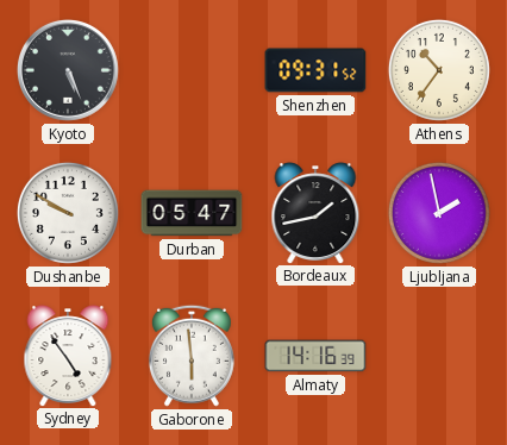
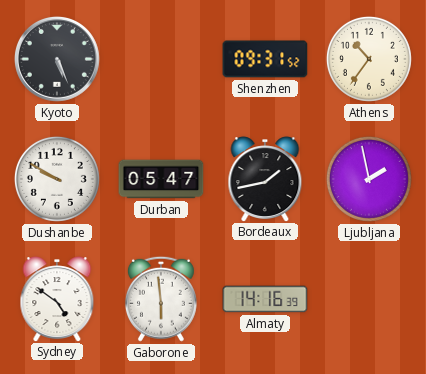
Sydney: 4:54 -> 4:51
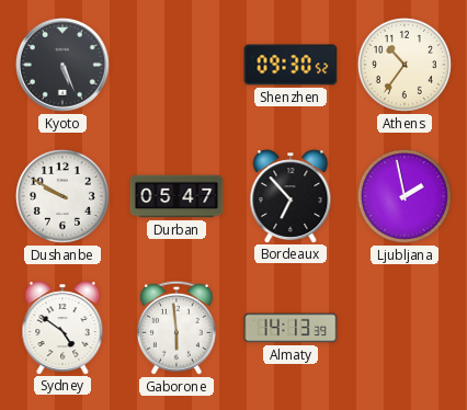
Shenzhen: 09:31 -> 09:30
Bordeaux: 1:43 -> 6:53
Almaty: 14:16 -> 14:13
